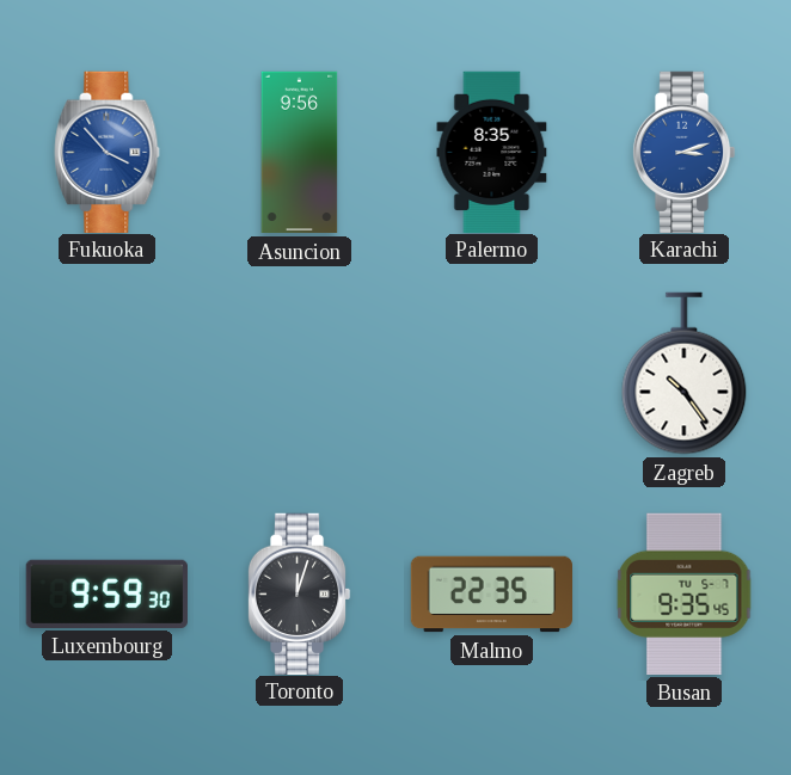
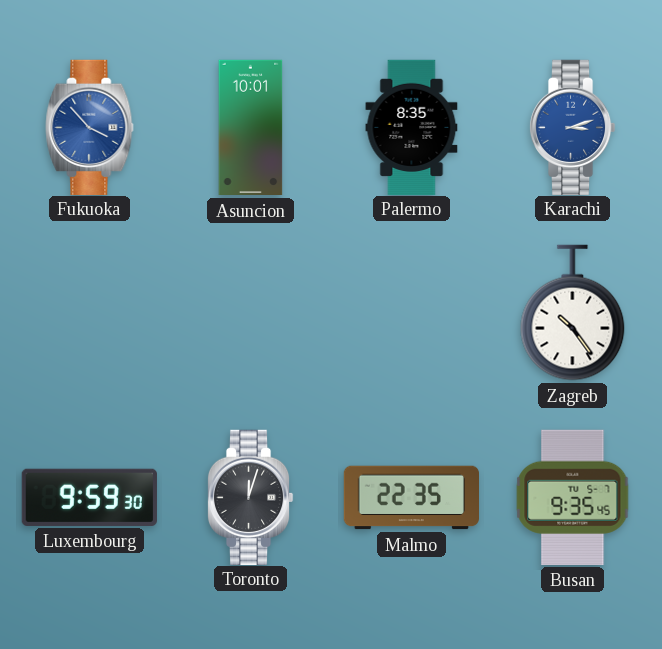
Asuncion: 9:56 -> 10:01
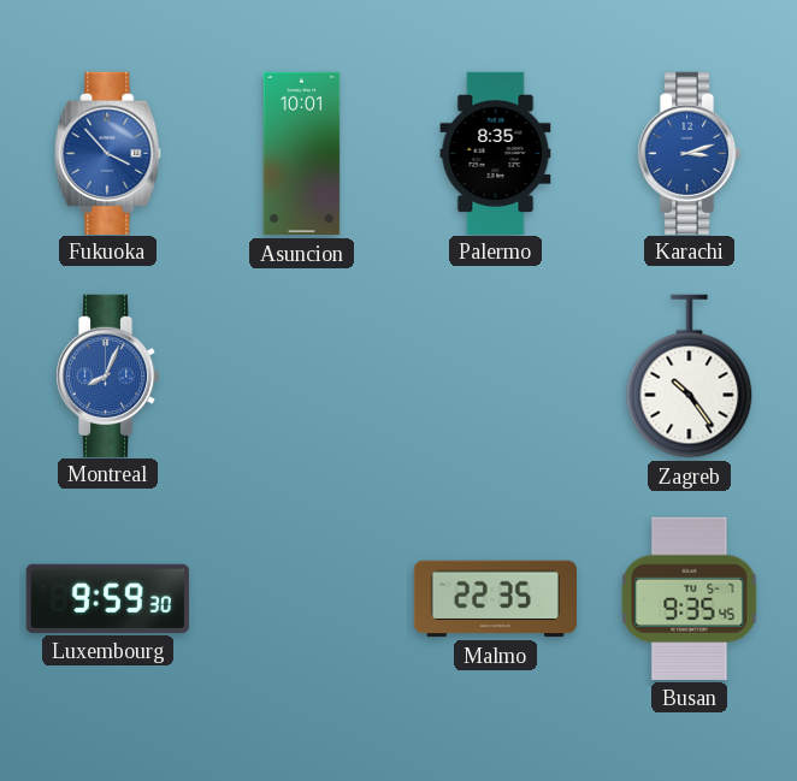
Montreal: none -> 8:04
Toronto: 12:03 -> none
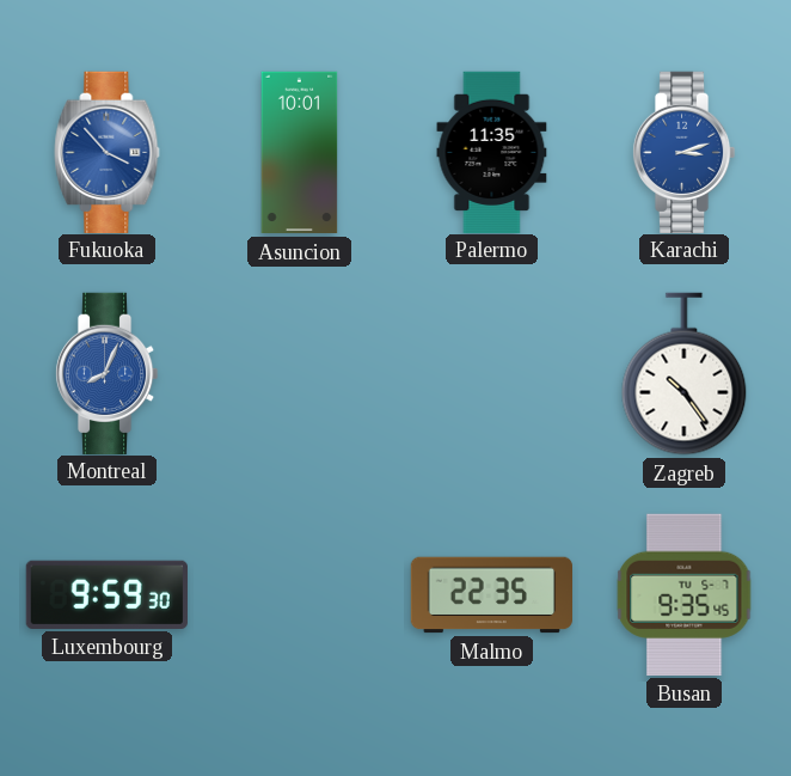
Palermo: 8:35 -> 11:35
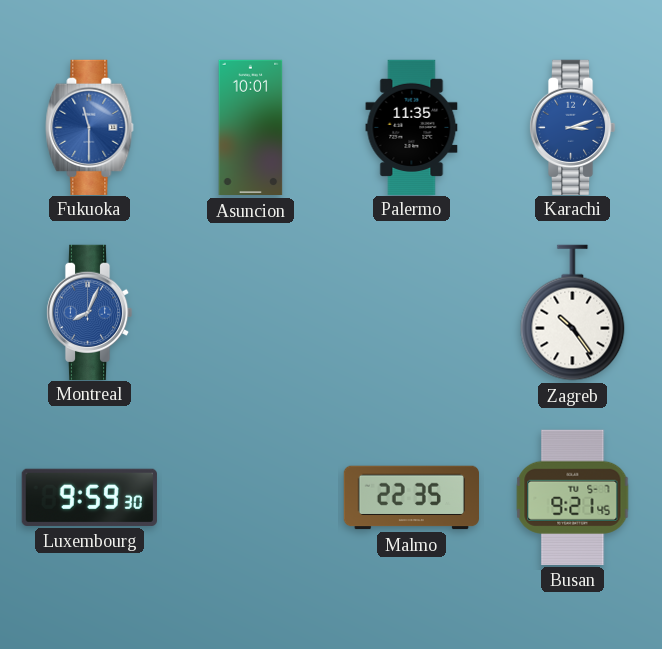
Fukuoka: 3:53 -> 11:30
Busan: 9:35 -> 9:21
